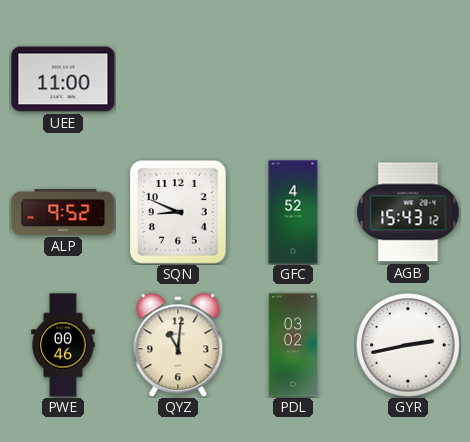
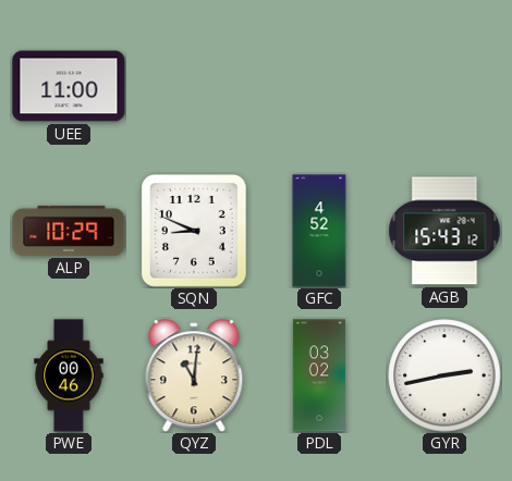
ALP: 9:52 -> 10:29
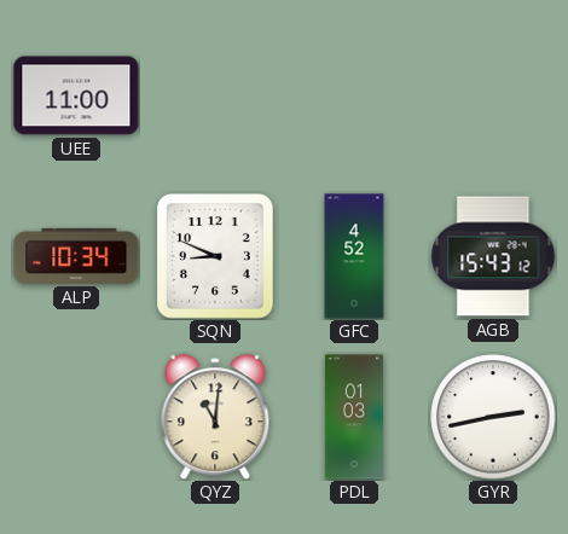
ALP: 10:29 -> 10:34
PWE: 00:46 -> none
PDL: 03:02 -> 01:03
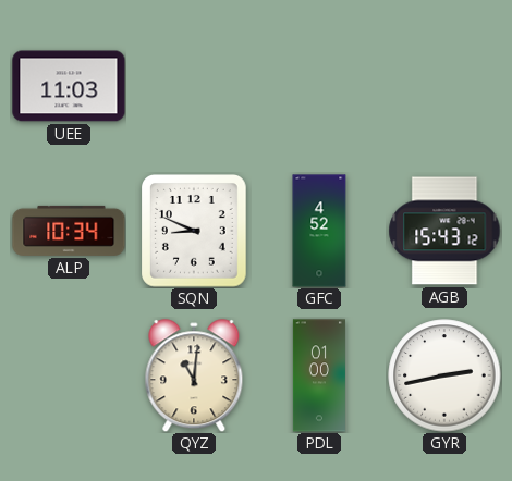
UEE: 11:00 -> 11:03
PDL: 01:03 -> 01:00
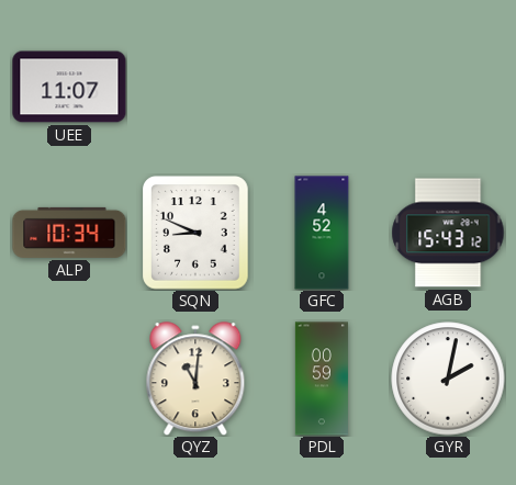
UEE: 11:03 -> 11:07
PDL: 01:00 -> 00:59
GYR: 2:43 -> 2:02
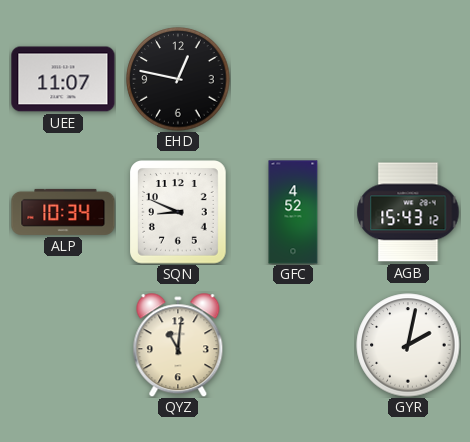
EHD: none -> 12:47
PDL: 00:59 -> none
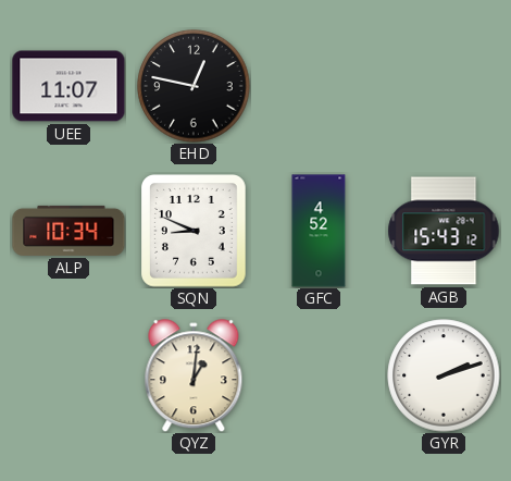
QYZ: 11:01 -> 1:01
GYR: 2:02 -> 2:12
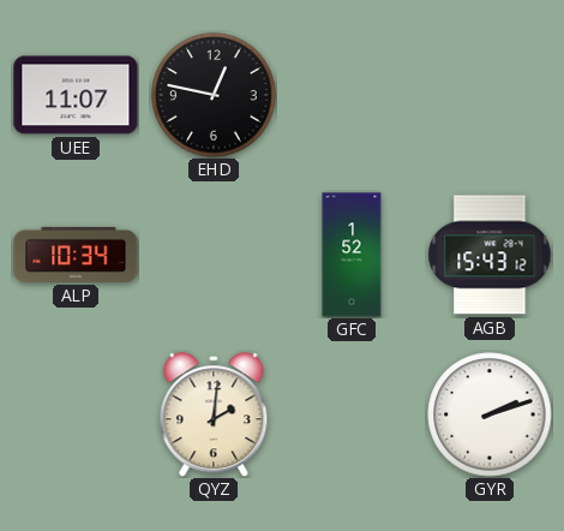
SQN: 8:49 -> none
GFC: 4:52 -> 1:52
QYZ: 1:01 -> 2:01
